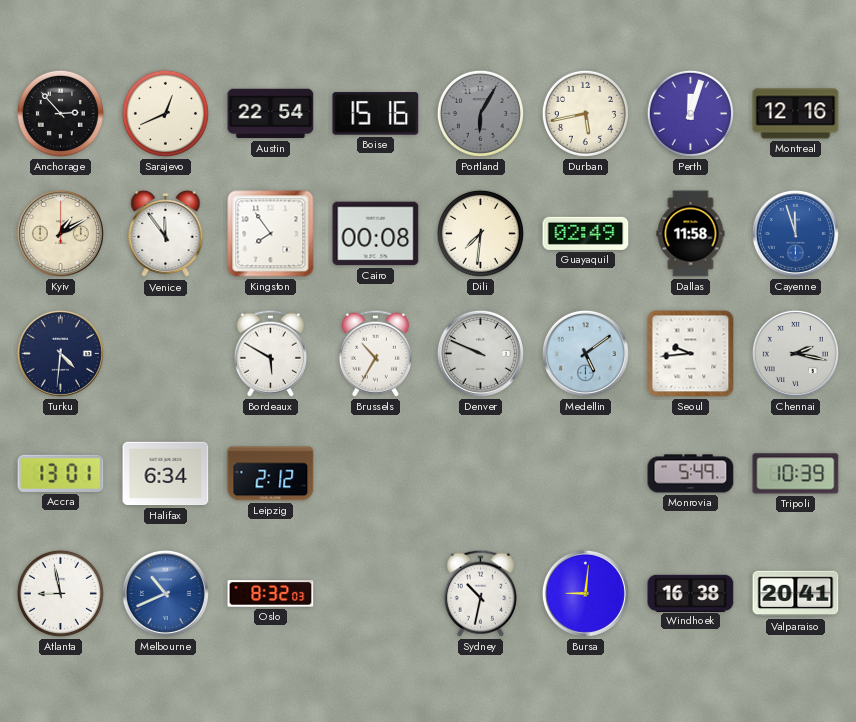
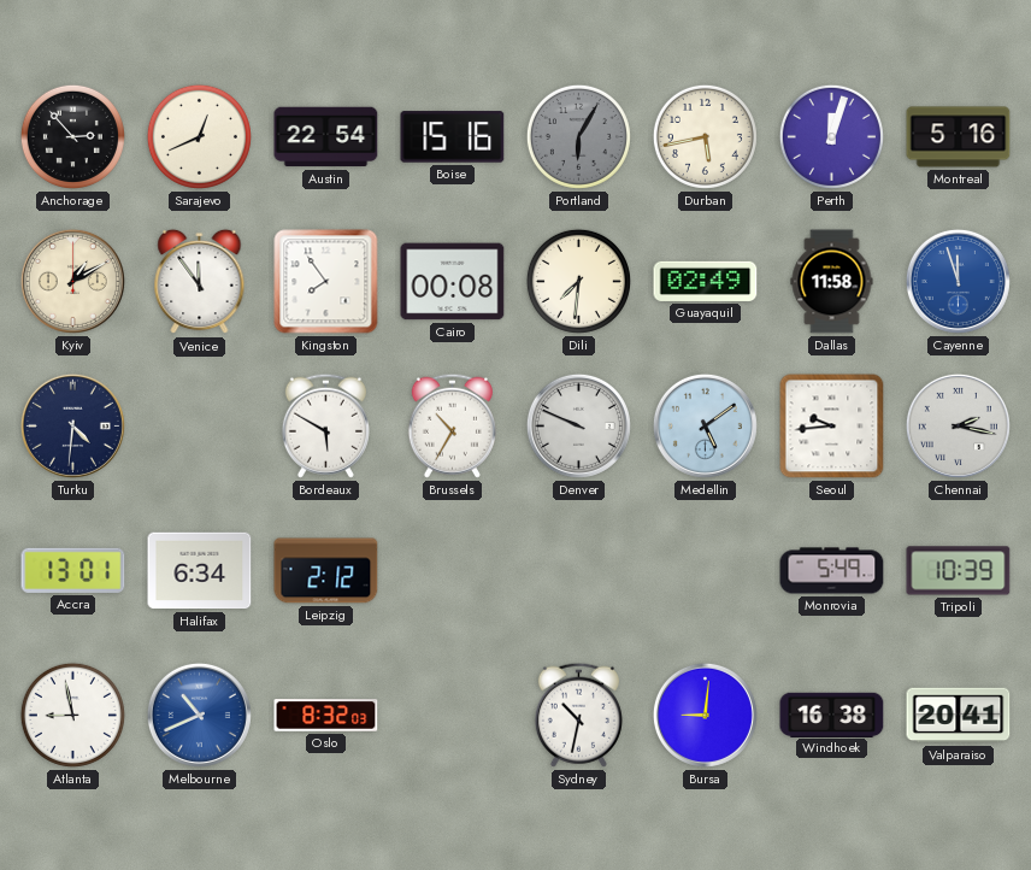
Montreal: 12:16 -> 5:16
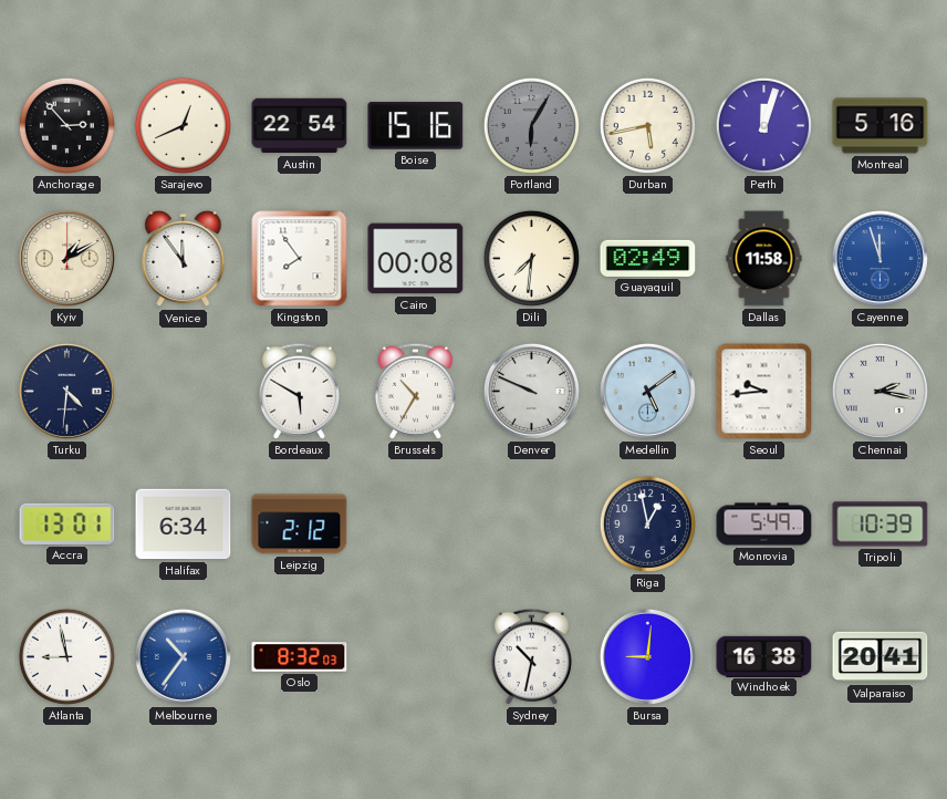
Riga: none -> 12:58
Melbourne: 10:41 -> 10:36
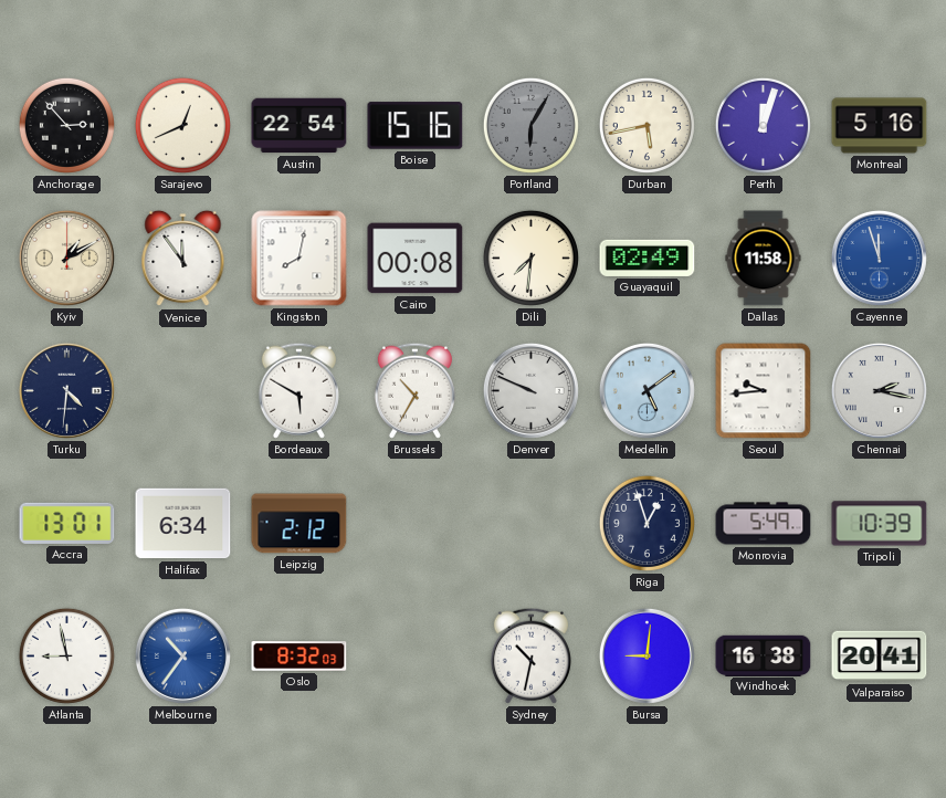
Kingston: 7:54 -> 8:02
Riga: 12:58 -> 12:57
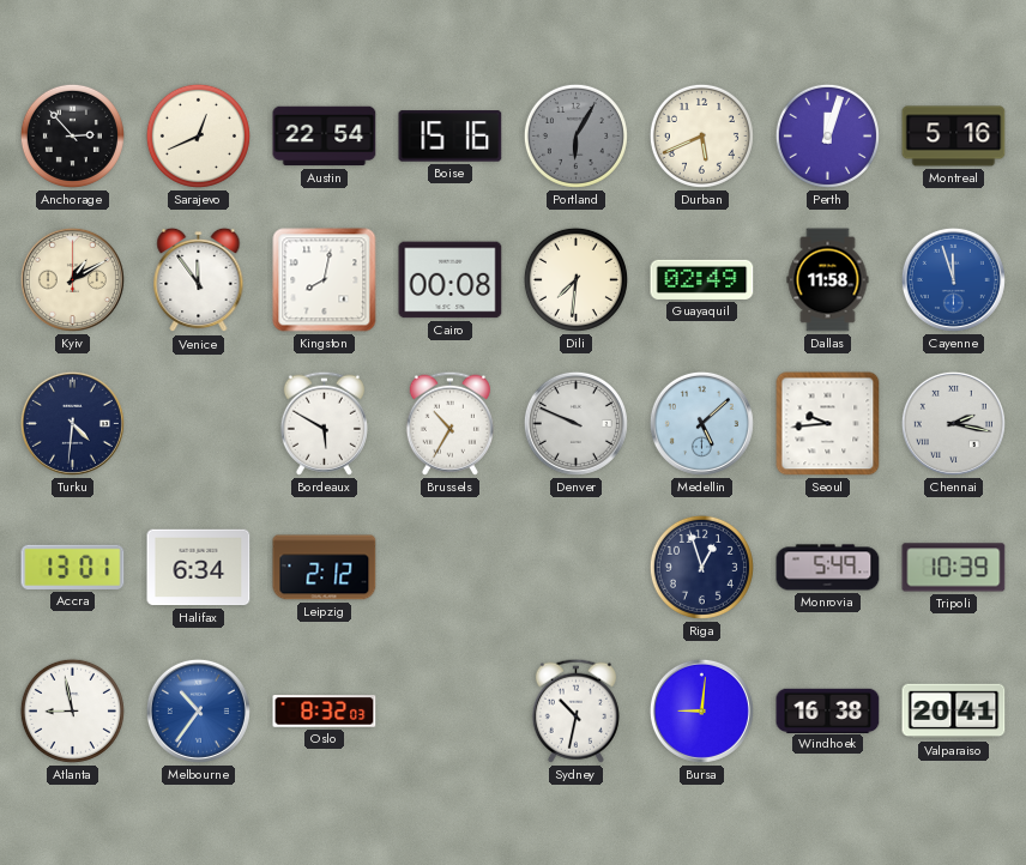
Durban: 5:43 -> 5:41
Medellin: 5:09 -> 5:08
